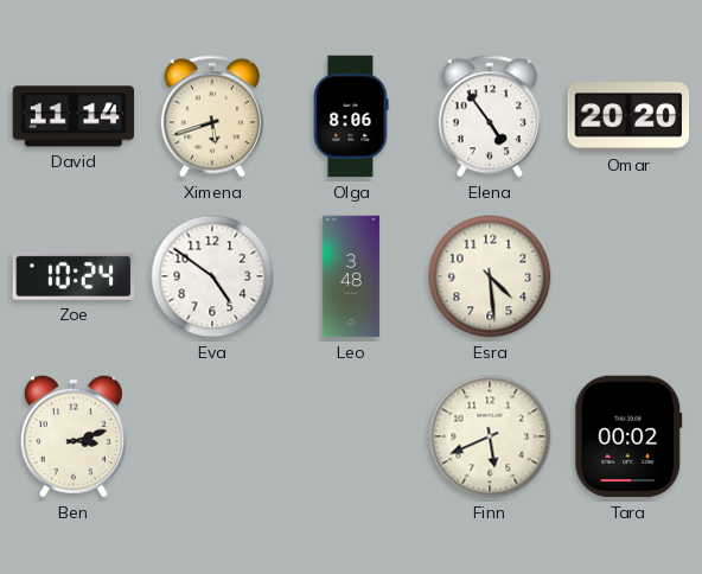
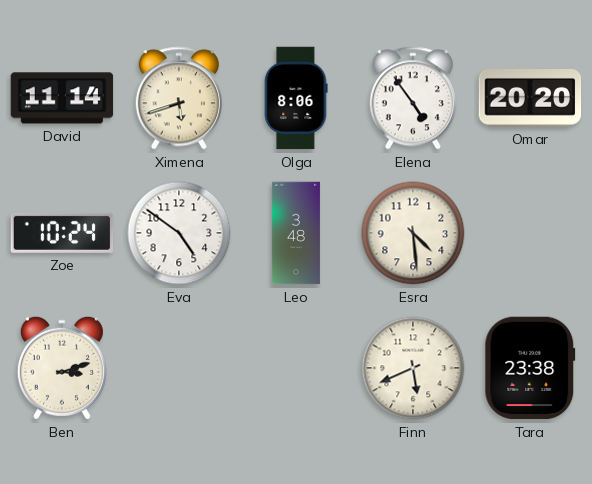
Tara: 00:02 -> 23:38
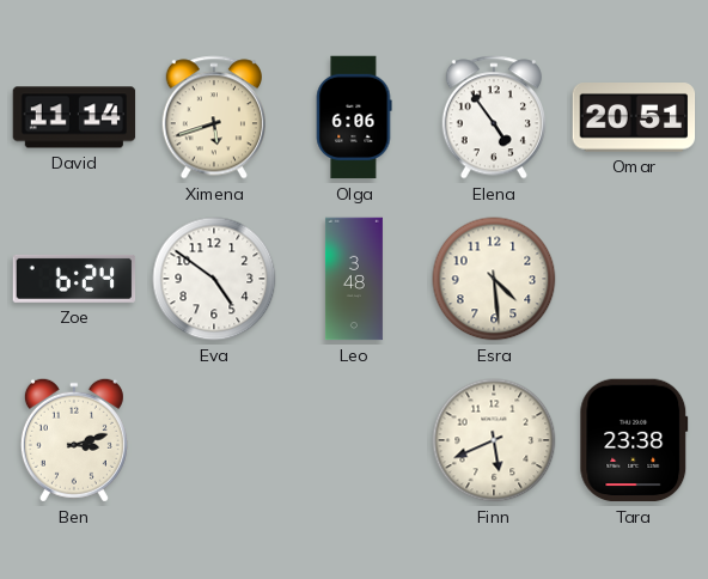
Olga: 8:06 -> 6:06
Omar: 20:20 -> 20:51
Zoe: 10:24 -> 6:24
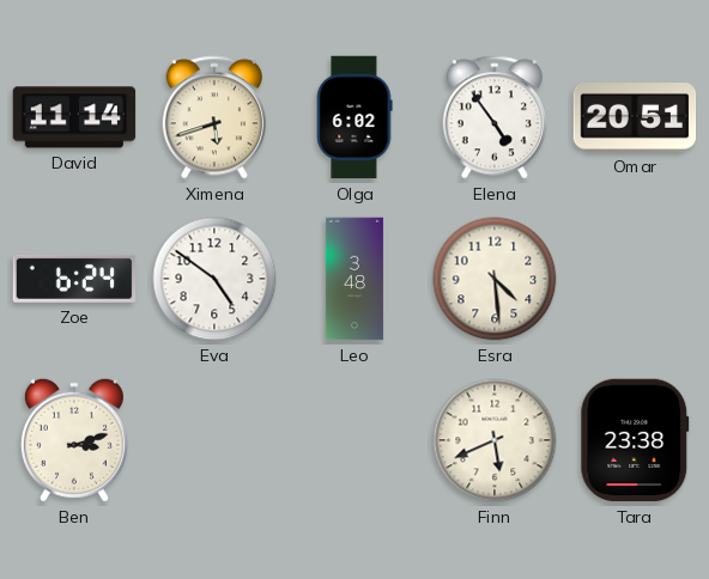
Olga: 6:06 -> 6:02
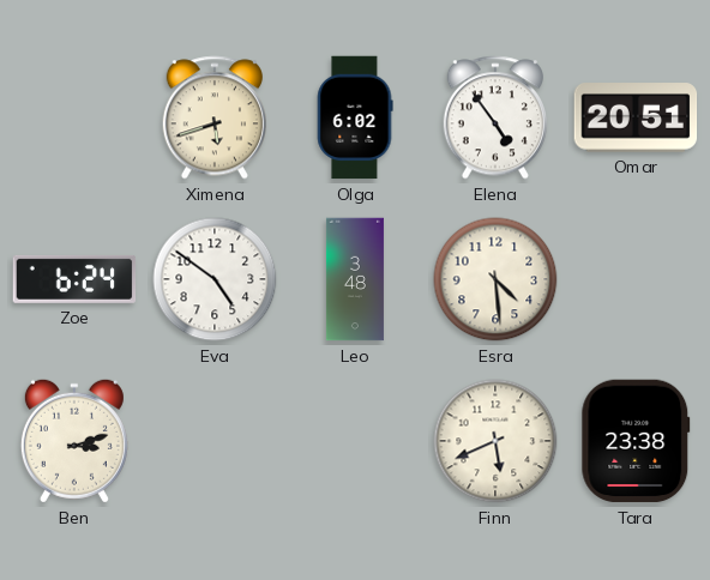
David: 11:14 -> none
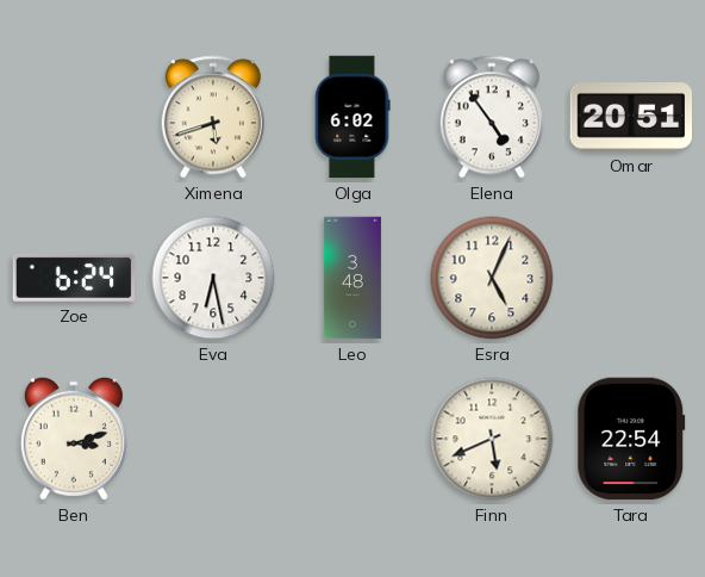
Eva: 4:51 -> 6:28
Esra: 4:29 -> 5:04
Tara: 23:38 -> 22:54
